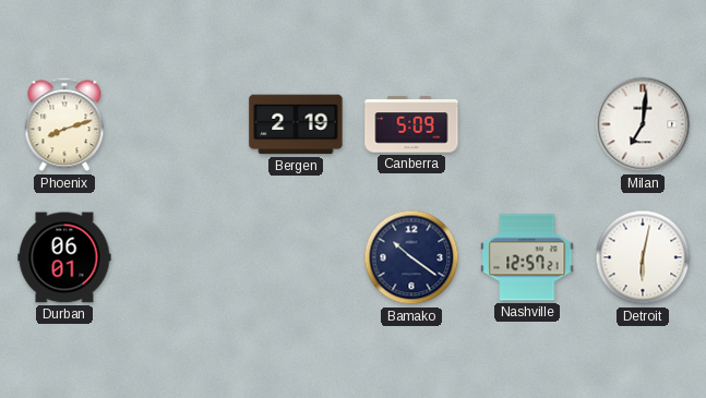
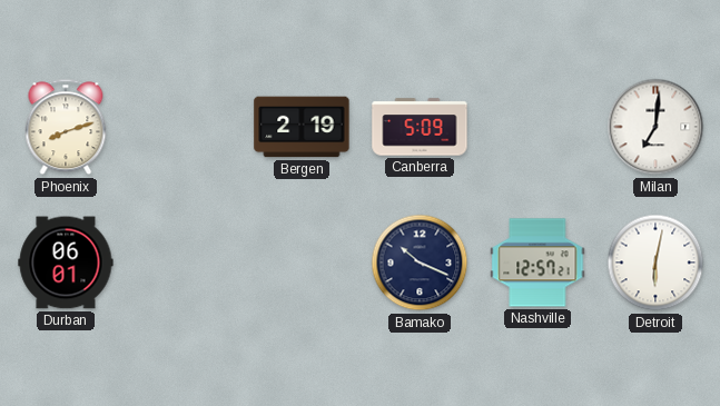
Bamako: 10:21 -> 10:19
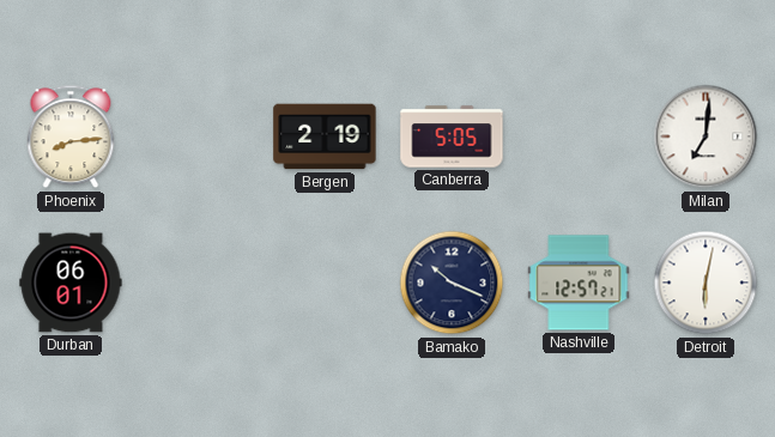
Phoenix: 8:12 -> 8:14
Canberra: 5:09 -> 5:05
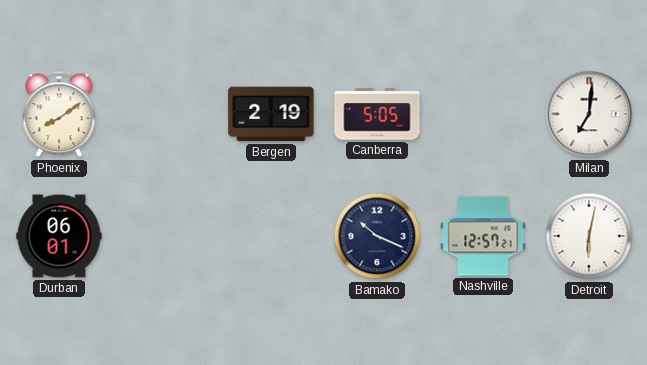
Phoenix: 8:14 -> 8:09
